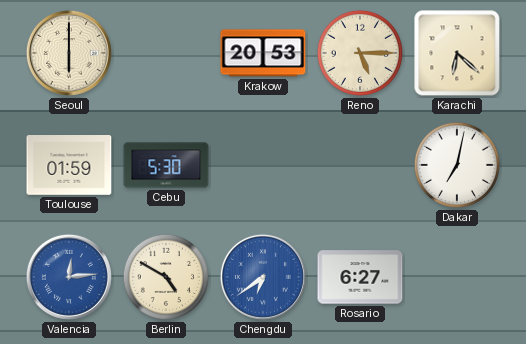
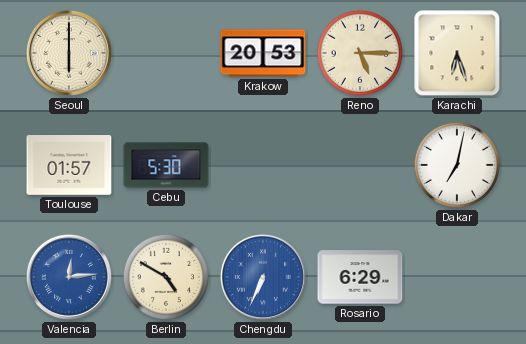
Karachi: 6:22 -> 6:27
Toulouse: 01:59 -> 01:57
Chengdu: 6:39 -> 6:34
Rosario: 6:27 -> 6:29
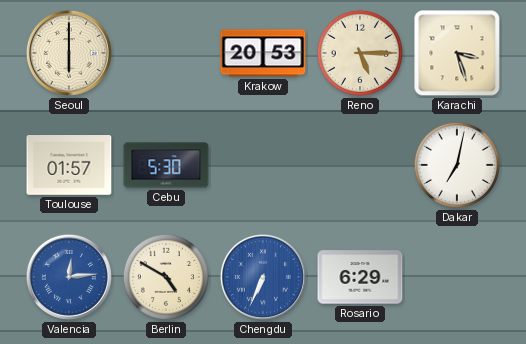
Karachi: 6:27 -> 3:27
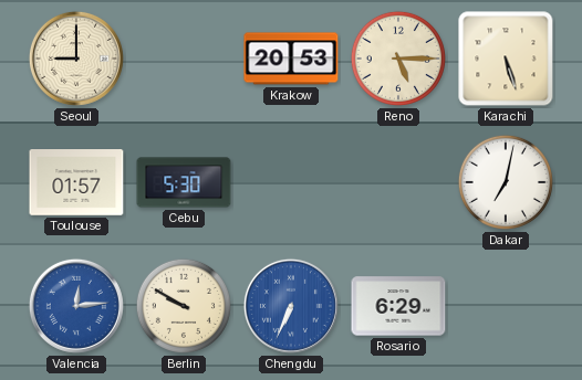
Seoul: 6:00 -> 9:00
Karachi: 3:27 -> 5:27
Berlin: 4:50 -> 9:50
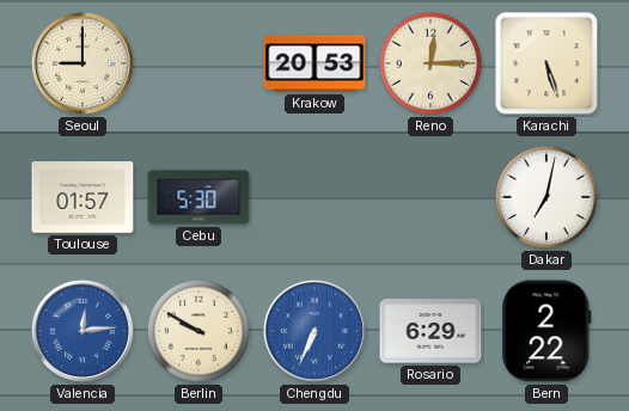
Reno: 5:15 -> 12:15
Bern: none -> 2:22
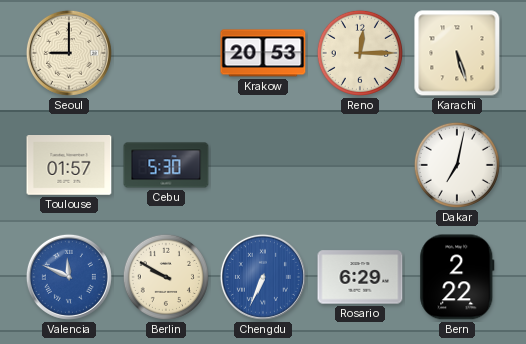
Valencia: 12:14 -> 11:49
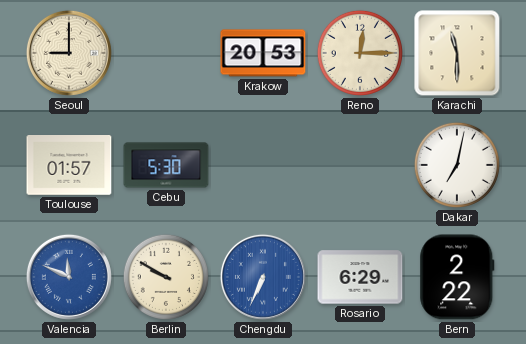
Karachi: 5:27 -> 11:30
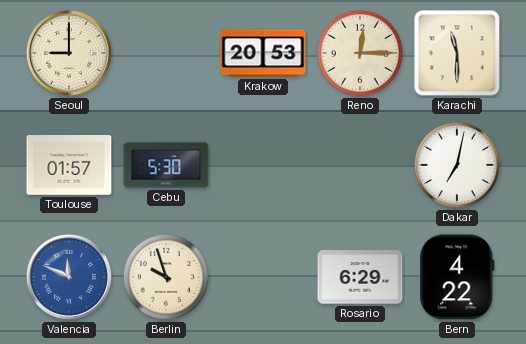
Berlin: 9:50 -> 9:57
Chengdu: 6:34 -> none
Bern: 2:22 -> 4:22
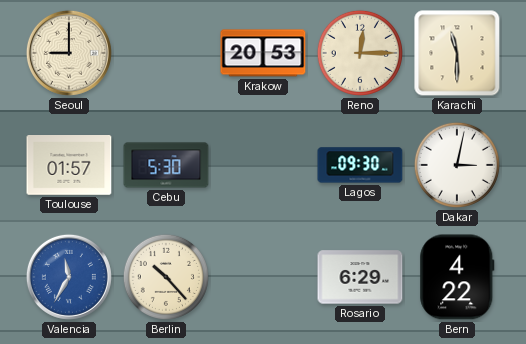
Lagos: none -> 09:30
Dakar: 7:02 -> 3:02
Valencia: 11:49 -> 11:35
Berlin: 9:57 -> 10:23
